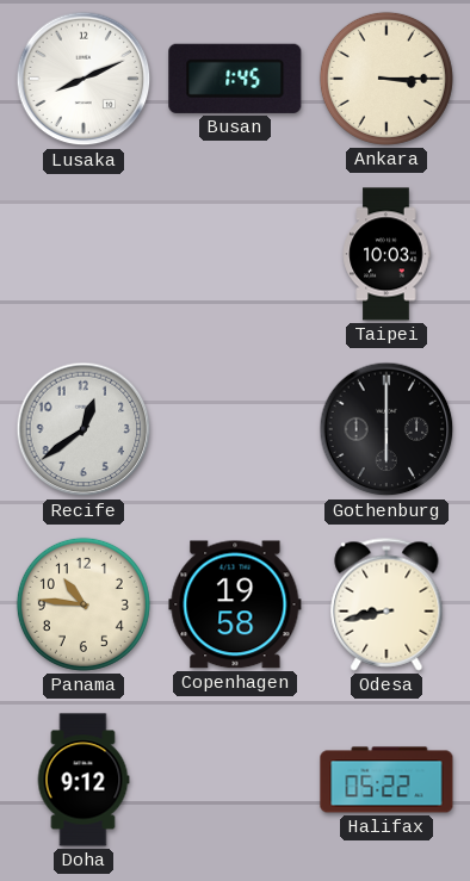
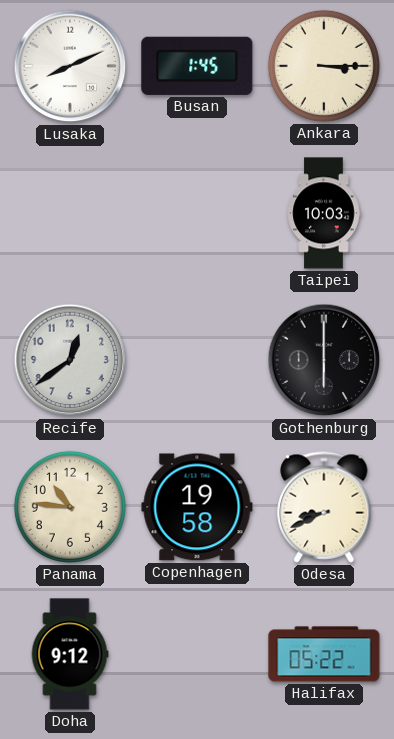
Odesa: 8:43 -> 8:41
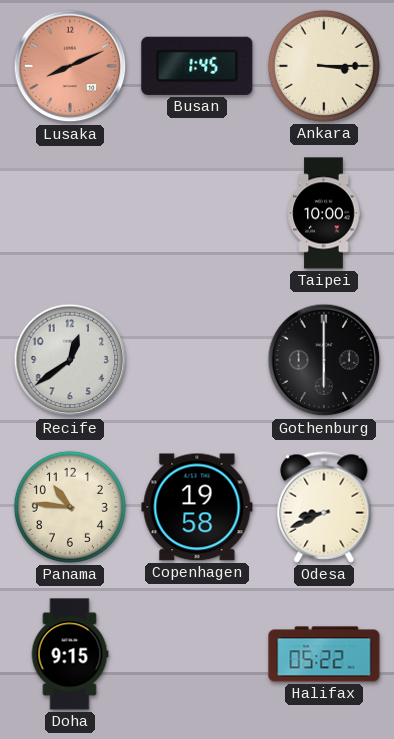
Lusaka dial: white -> salmon
Taipei: 10:03 -> 10:00
Doha: 9:12 -> 9:15
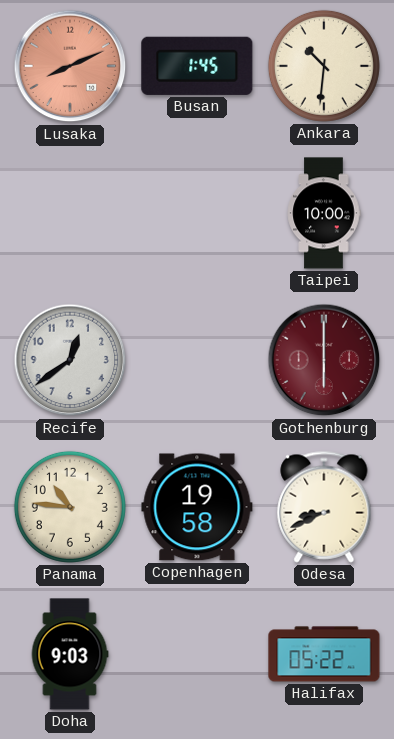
Ankara: 3:15 -> 10:31
Gothenburg dial: black -> burgundy
Doha: 9:15 -> 9:03
